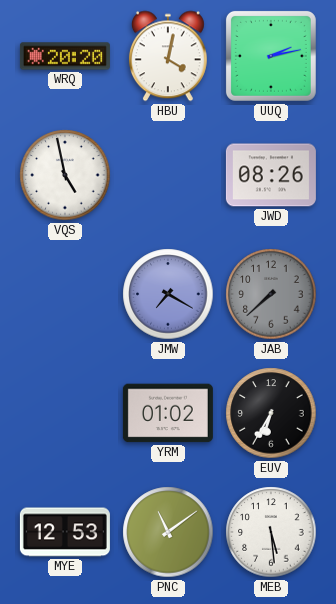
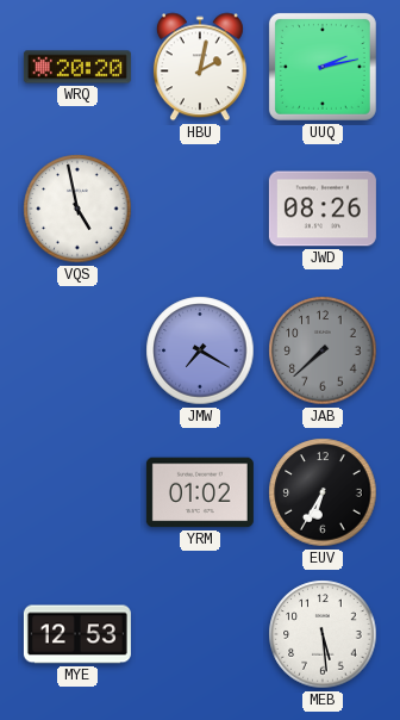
HBU: 4:02 -> 2:02
PNC: 11:09 -> none
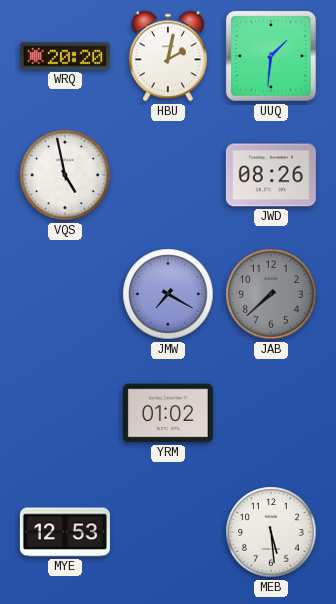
UUQ: 2:13 -> 1:31
EUV: 6:35 -> none
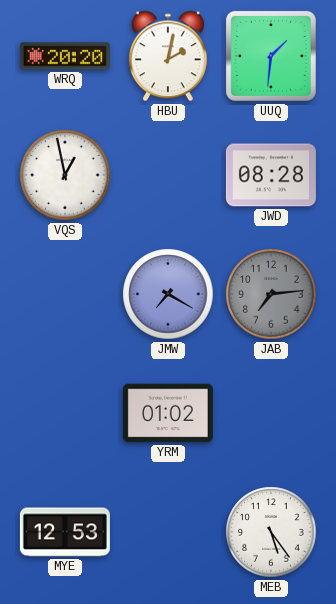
VQS: 4:58 -> 12:58
JWD: 08:26 -> 08:28
JAB: 7:38 -> 7:14
MEB: 5:29 -> 5:24
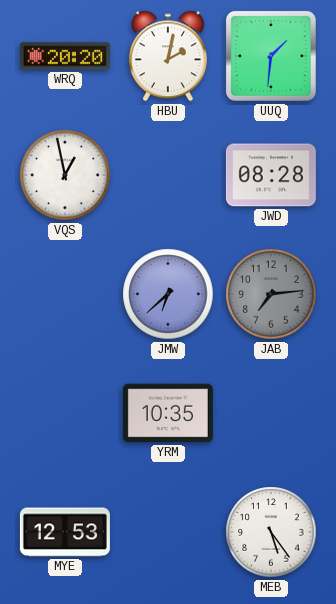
JMW: 7:20 -> 6:38
YRM: 01:02 -> 10:35
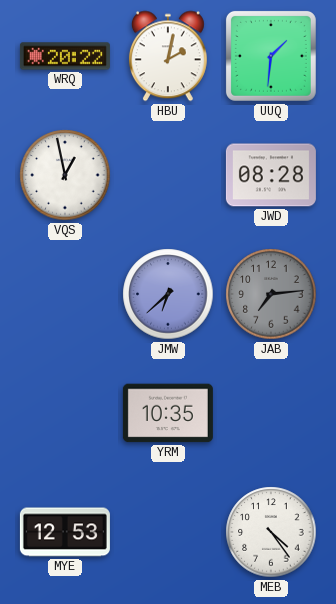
WRQ: 20:20 -> 20:22
MEB: 5:24 -> 4:24
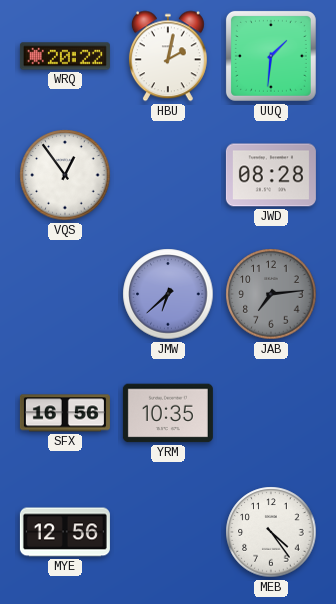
VQS: 12:58 -> 12:54
SFX: none -> 16:56
MYE: 12:53 -> 12:56
